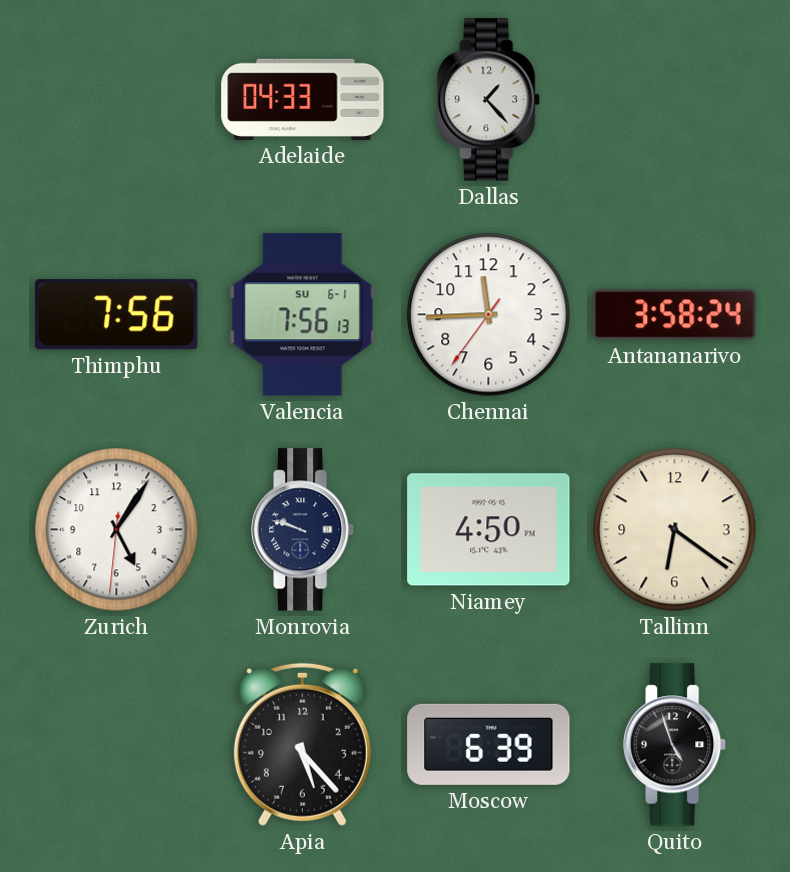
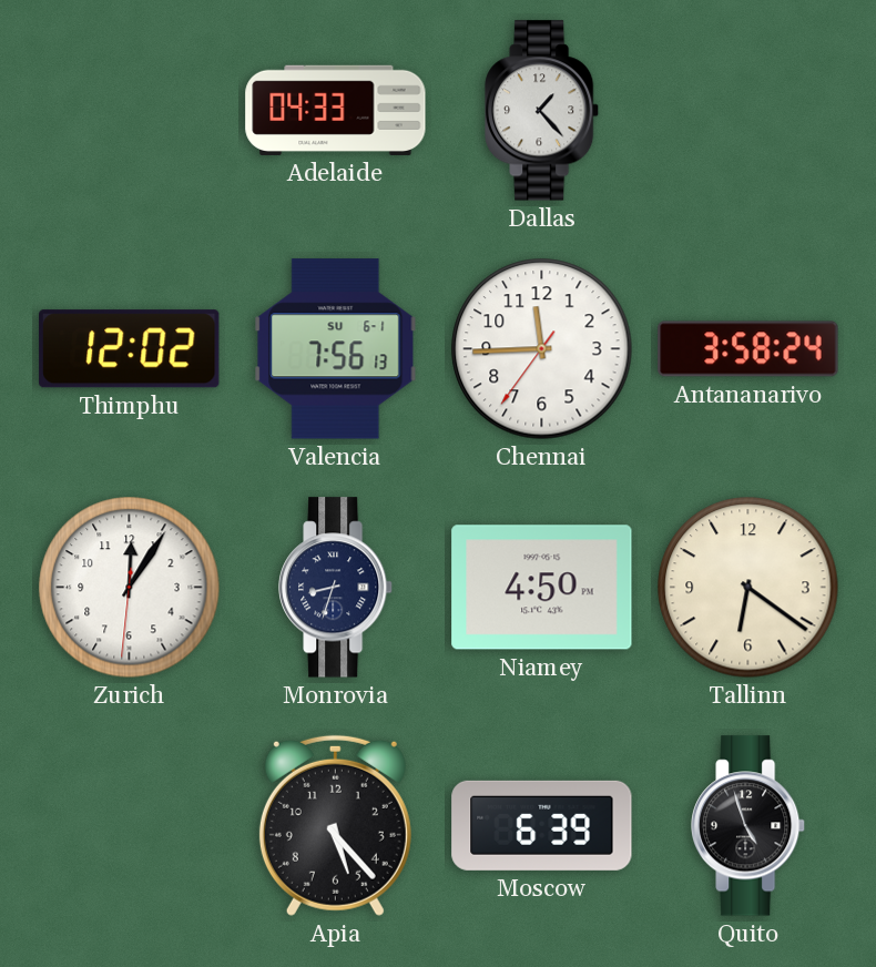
Thimphu: 7:56 -> 12:02
Zurich: 5:05 -> 12:05
Monrovia: 9:48 -> 8:33
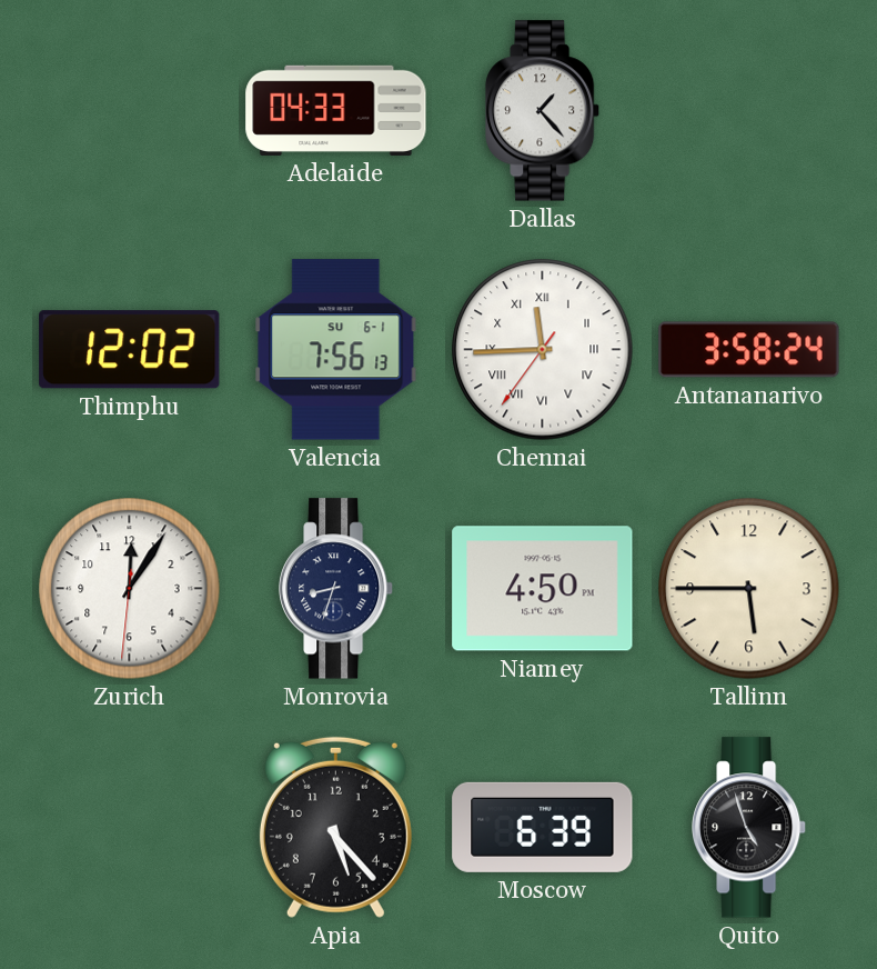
Chennai numerals: Arabic -> Roman
Tallinn: 6:21 -> 5:45
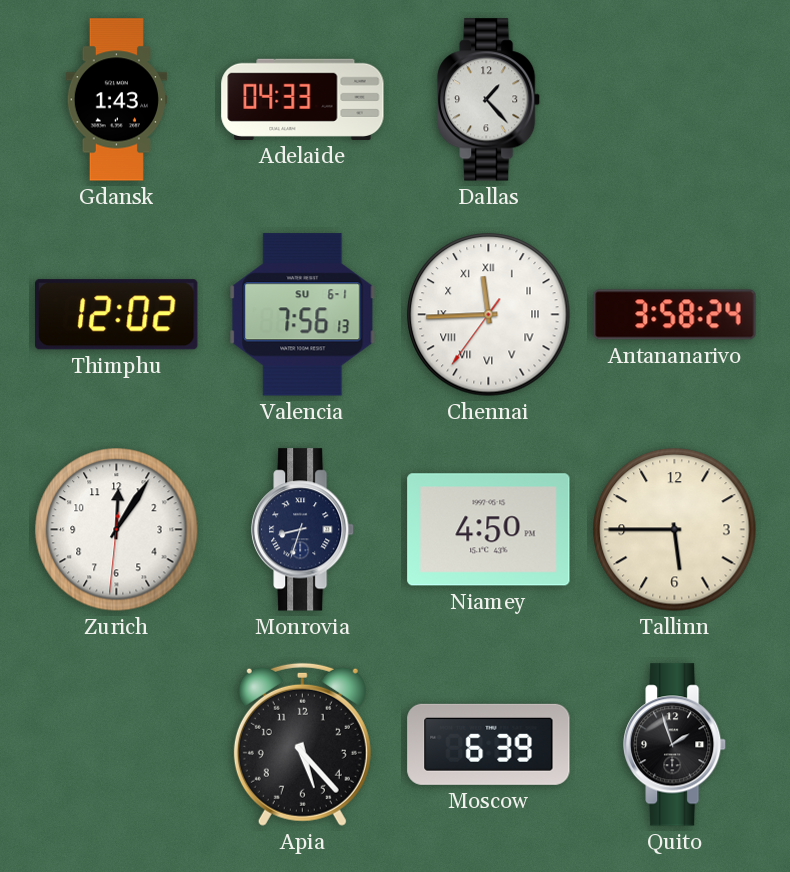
Gdansk: none -> 1:43
Quito: 4:57 -> 1:57
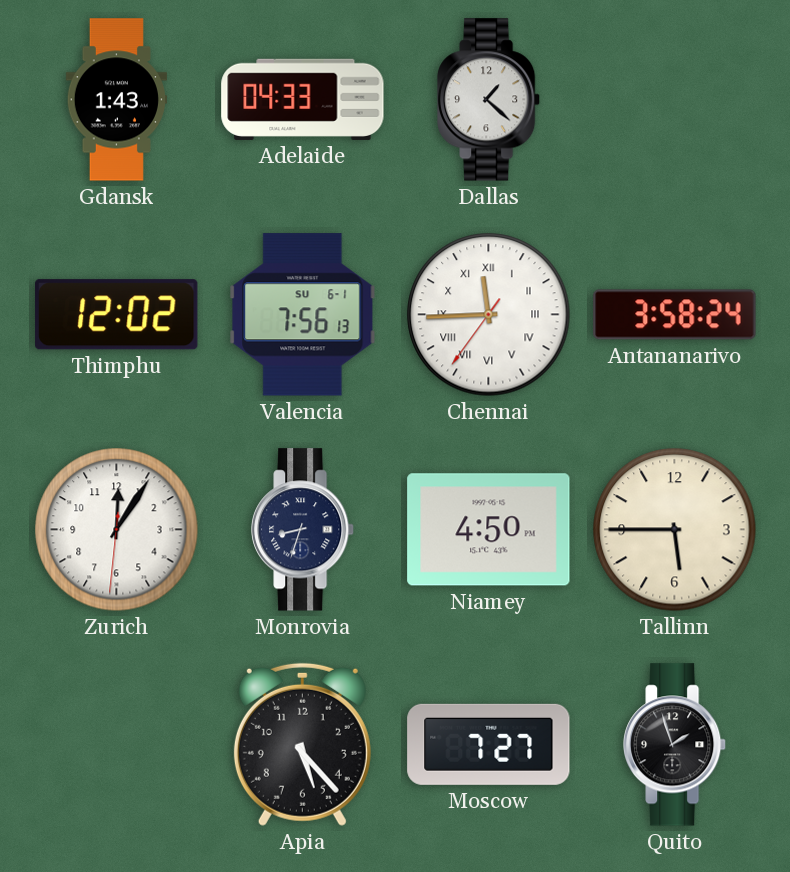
Dallas: 1:23 -> 1:22
Moscow: 6:39 -> 7:27
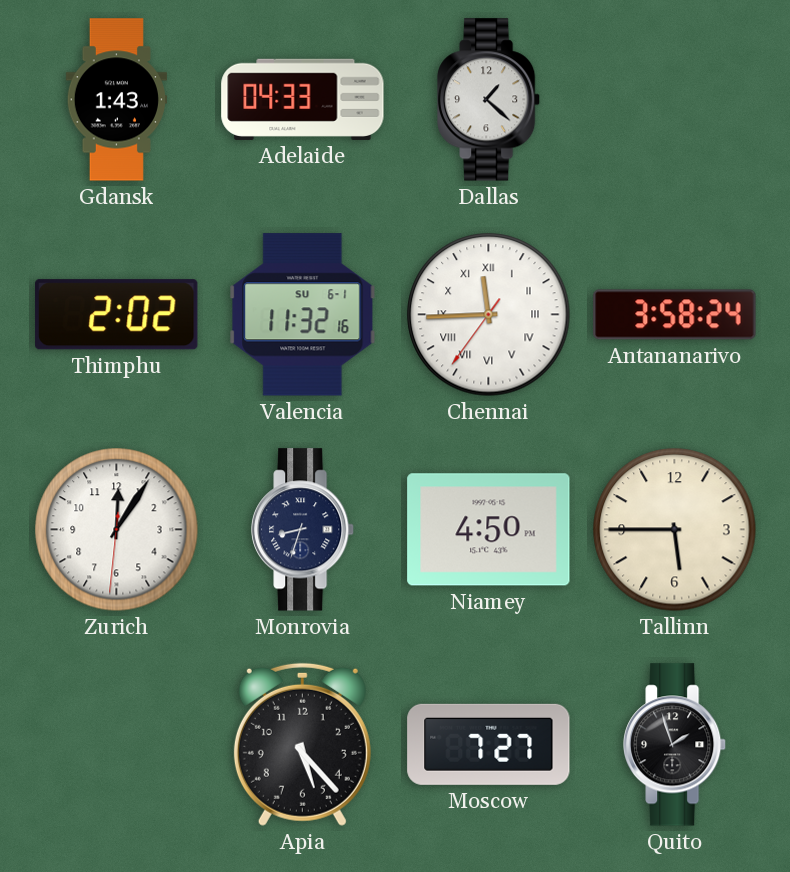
Thimphu: 12:02 -> 2:02
Valencia: 7:56 -> 11:32
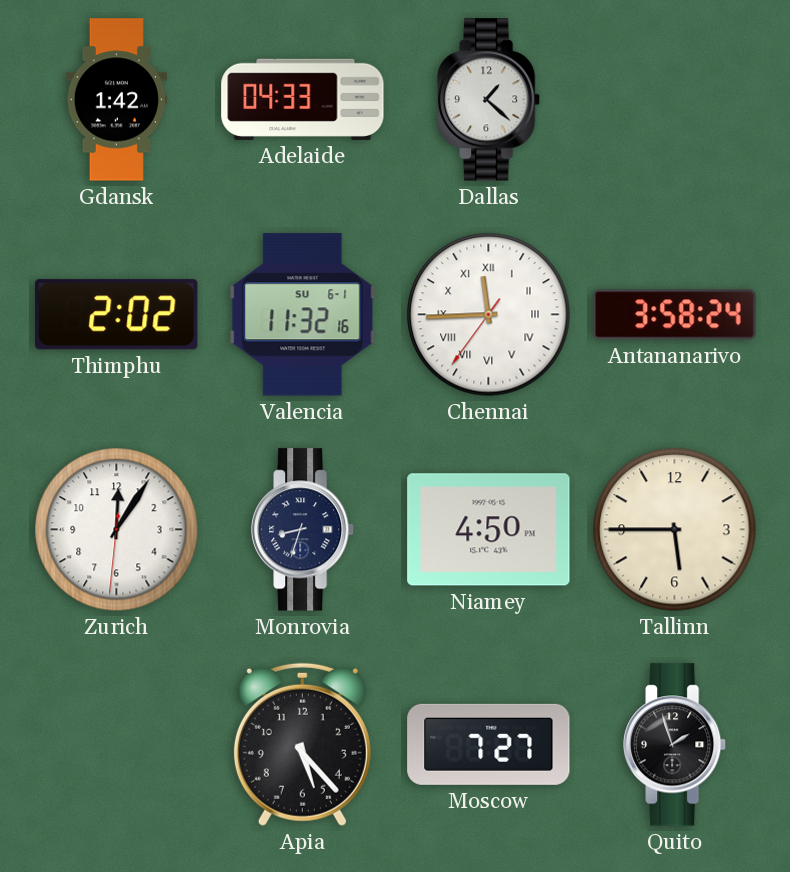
Gdansk: 1:43 -> 1:42
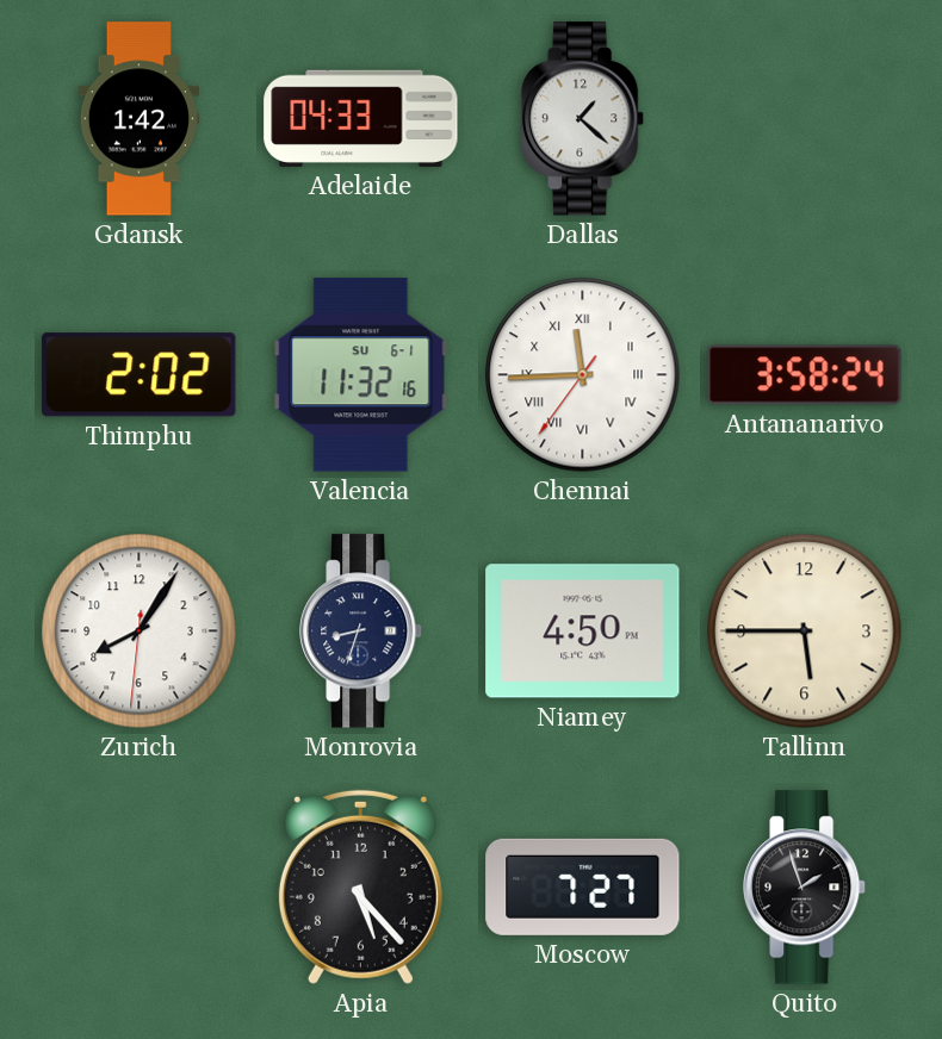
Zurich: 12:05 -> 8:05
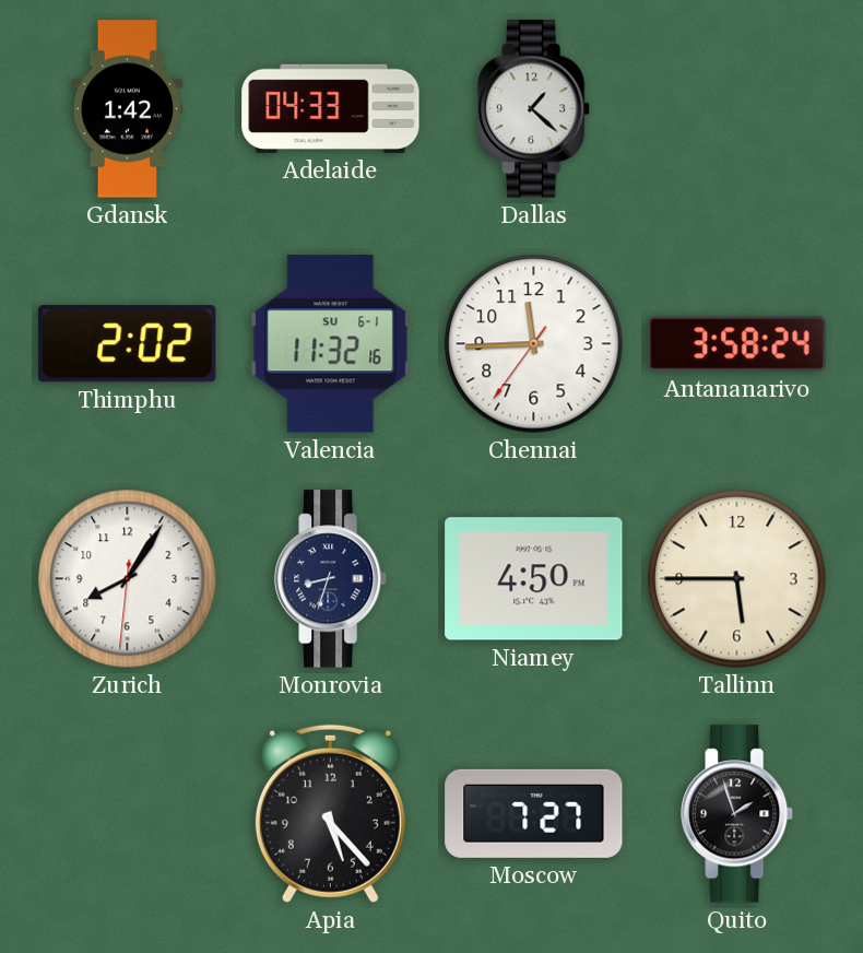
Chennai numerals: Roman -> Arabic
